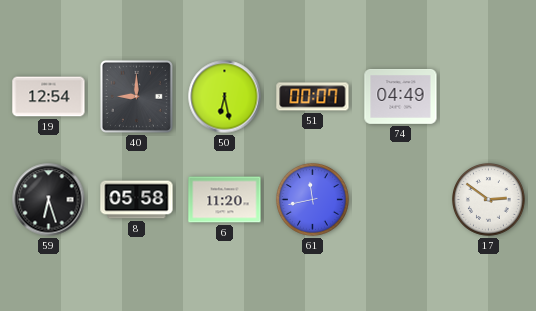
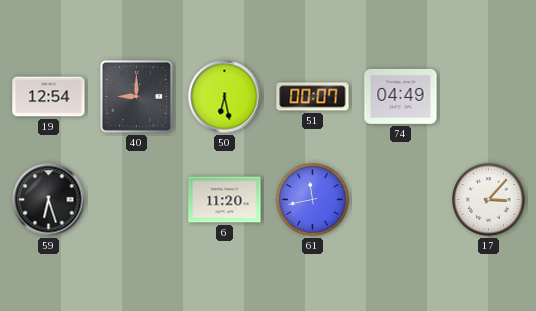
8: 05:58 -> none
17: 2:51 -> 3:07
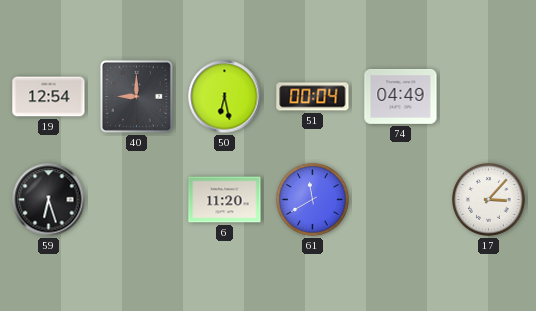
51: 00:07 -> 00:04
61: 11:43 -> 11:40
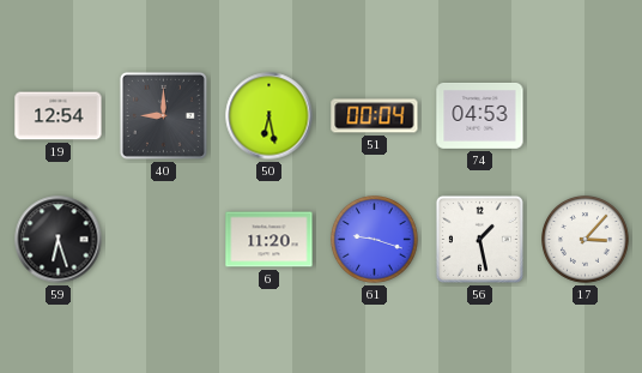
74: 04:49 -> 04:53
61: 11:40 -> 9:18
56: none -> 1:28
